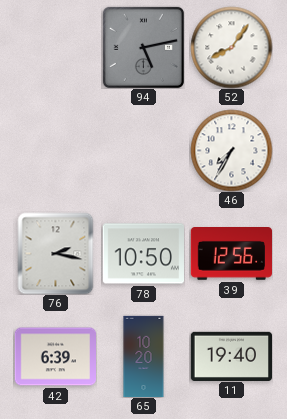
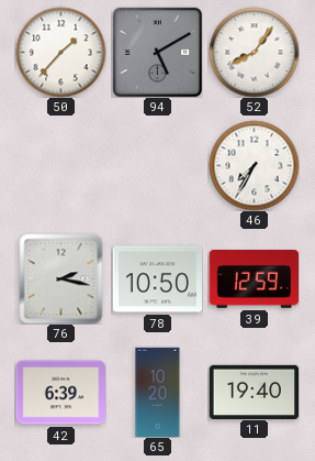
50: none -> 1:37
94: 5:13 -> 5:10
39: 12:56 -> 12:59
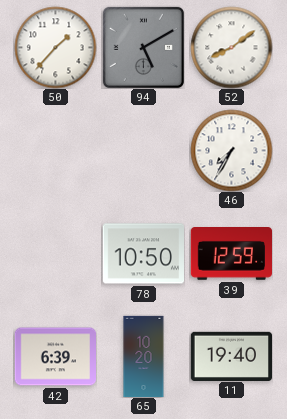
52: 8:06 -> 8:09
76: 2:17 -> none
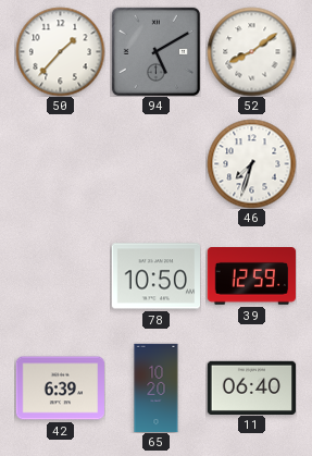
46: 7:35 -> 7:33
11: 19:40 -> 06:40
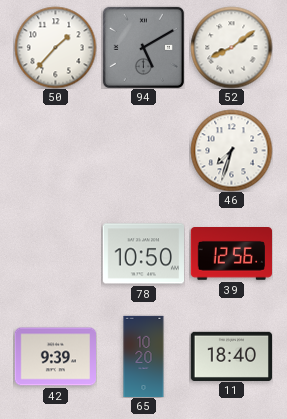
39: 12:59 -> 12:56
42: 6:39 -> 9:39
11: 06:40 -> 18:40
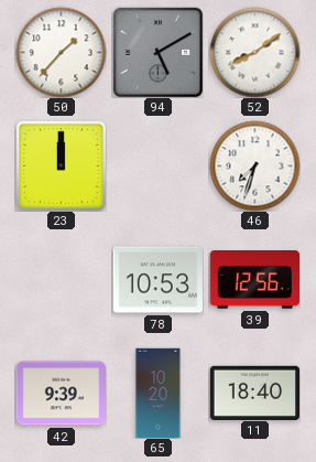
23: none -> 12:00
78: 10:50 -> 10:53
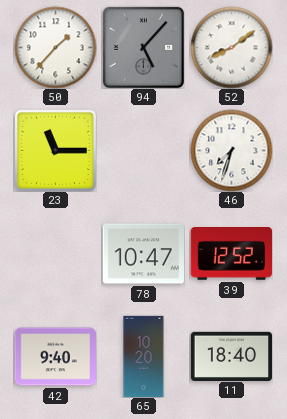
94: 5:10 -> 5:07
23: 12:00 -> 11:15
78: 10:53 -> 10:47
39: 12:56 -> 12:52
42: 9:39 -> 9:40
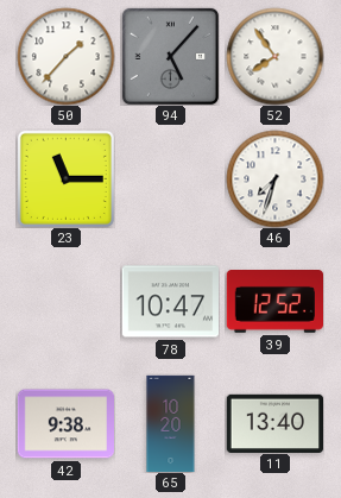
52: 8:09 -> 7:54
42: 9:40 -> 9:38
11: 18:40 -> 13:40
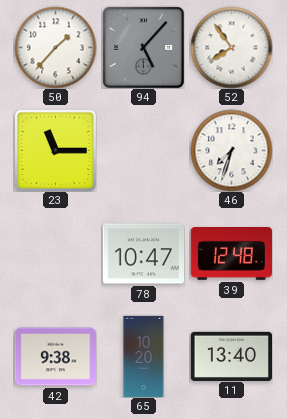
39: 12:52 -> 12:48
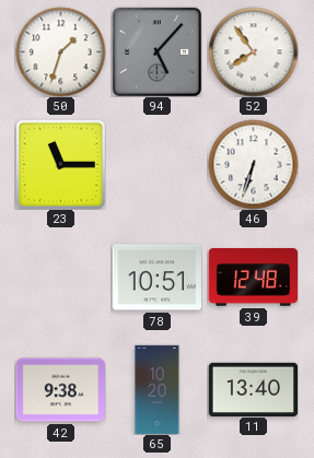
50: 1:37 -> 1:33
46: 7:33 -> 6:33
78: 10:47 -> 10:51
